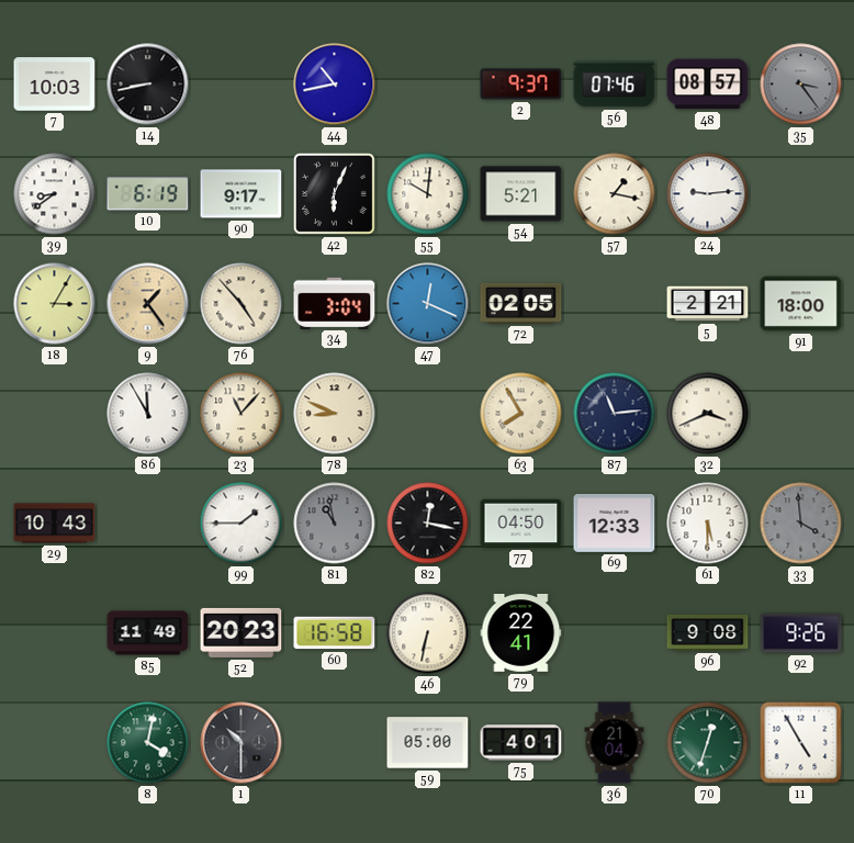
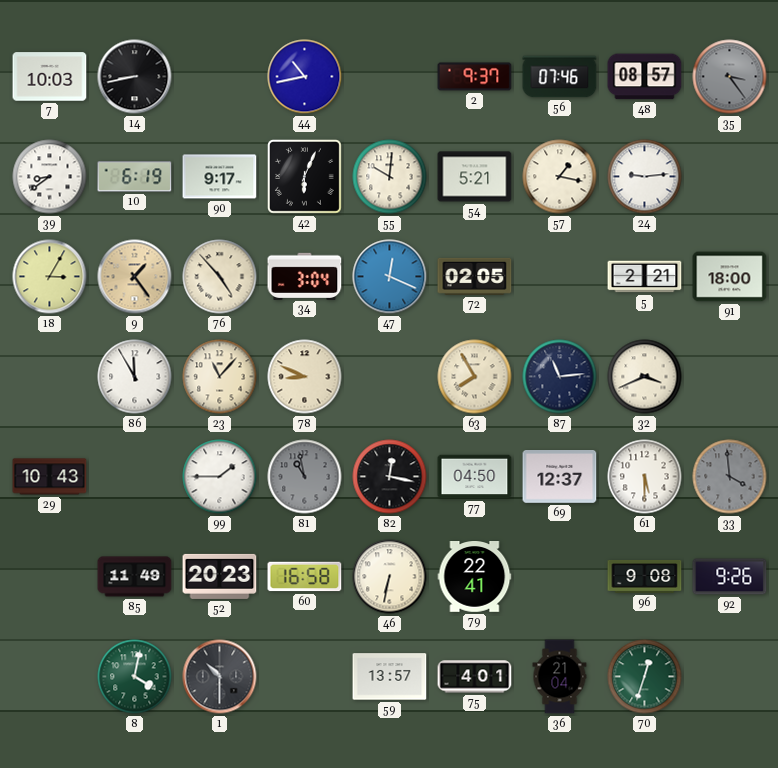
69: 12:33 -> 12:37
59: 05:00 -> 13:57
11: 4:55 -> none
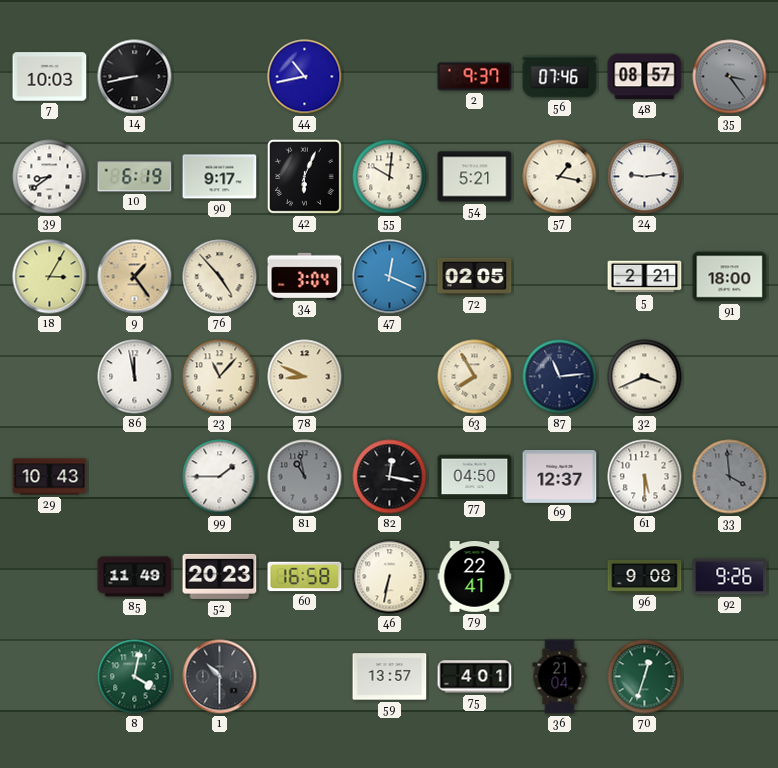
86: 11:55 -> 11:58
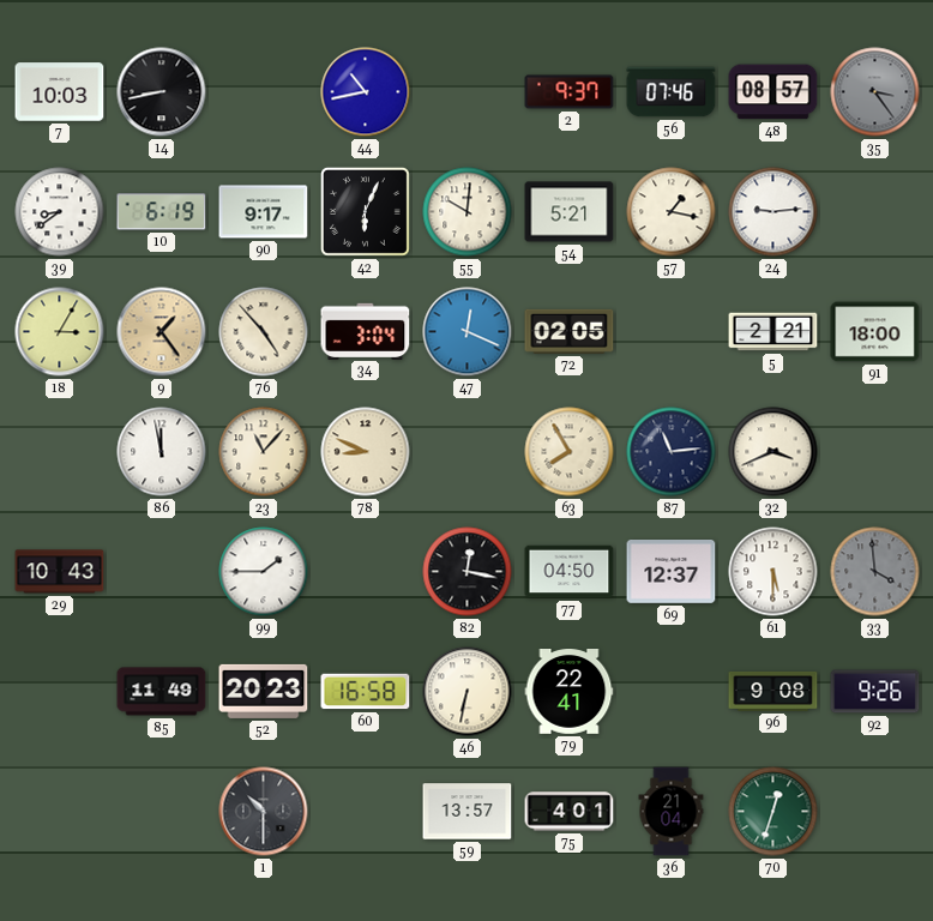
81: 10:58 -> none
8: 4:02 -> none
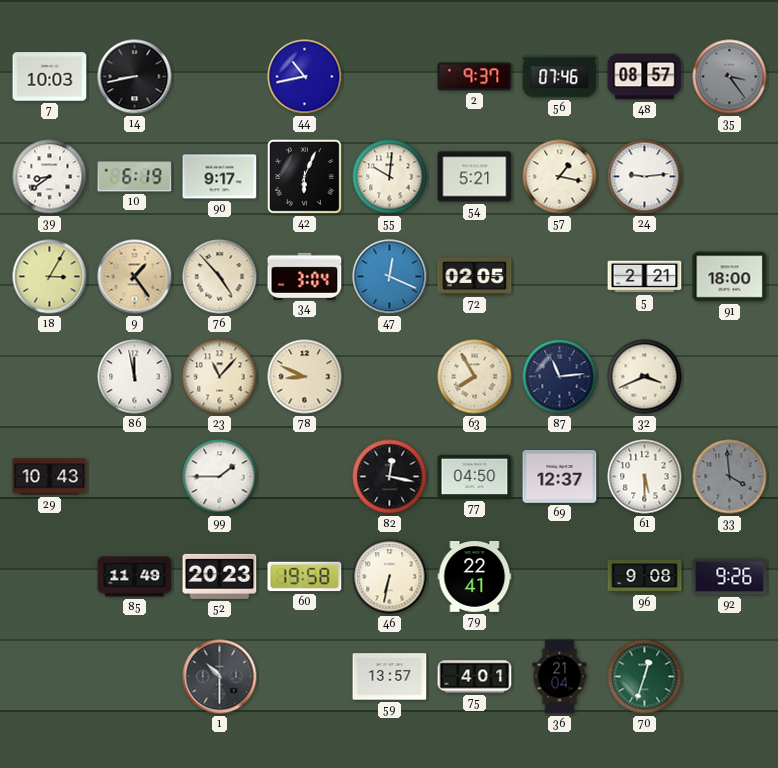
60: 16:58 -> 19:58
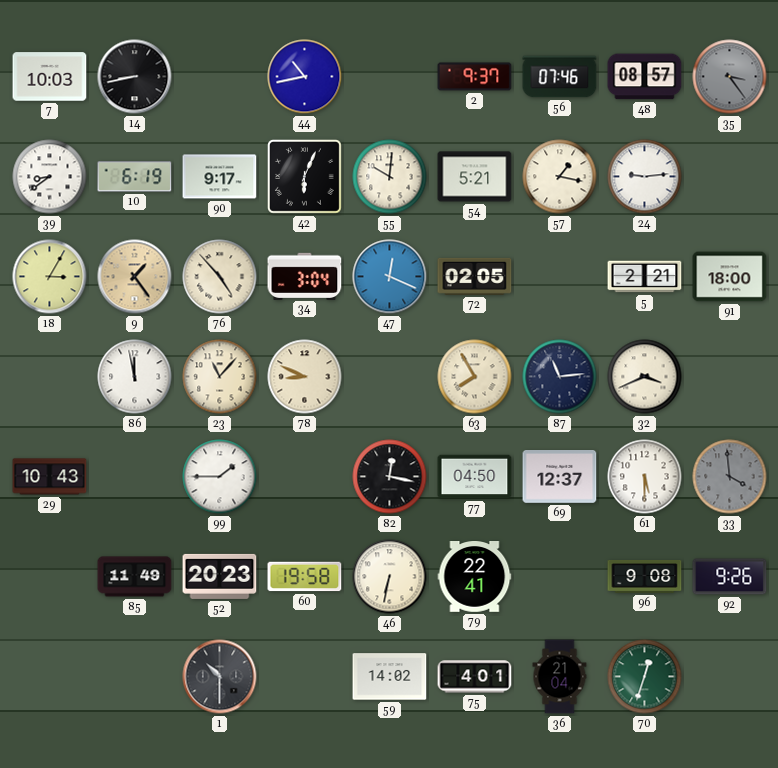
59: 13:57 -> 14:02
